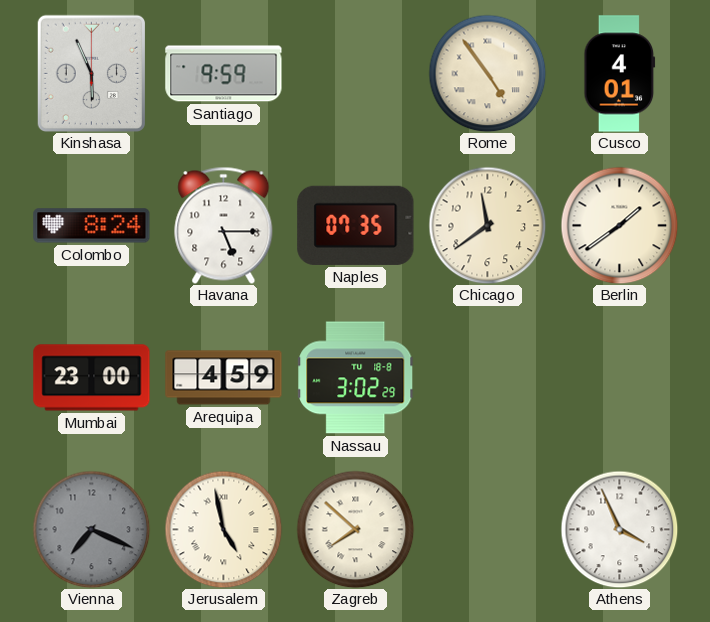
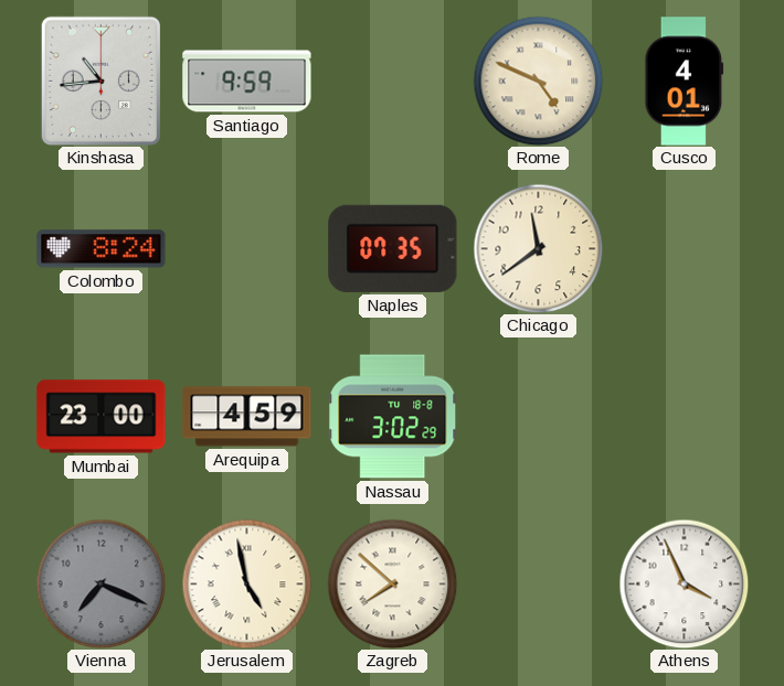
Kinshasa: 5:56 -> 10:44
Rome: 4:54 -> 4:49
Havana: 5:15 -> none
Berlin: 1:39 -> none
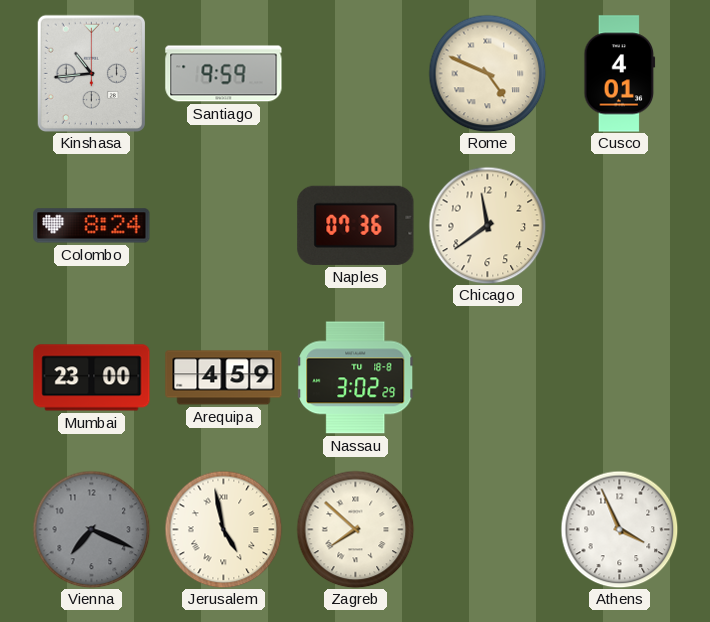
Naples: 07:35 -> 07:36
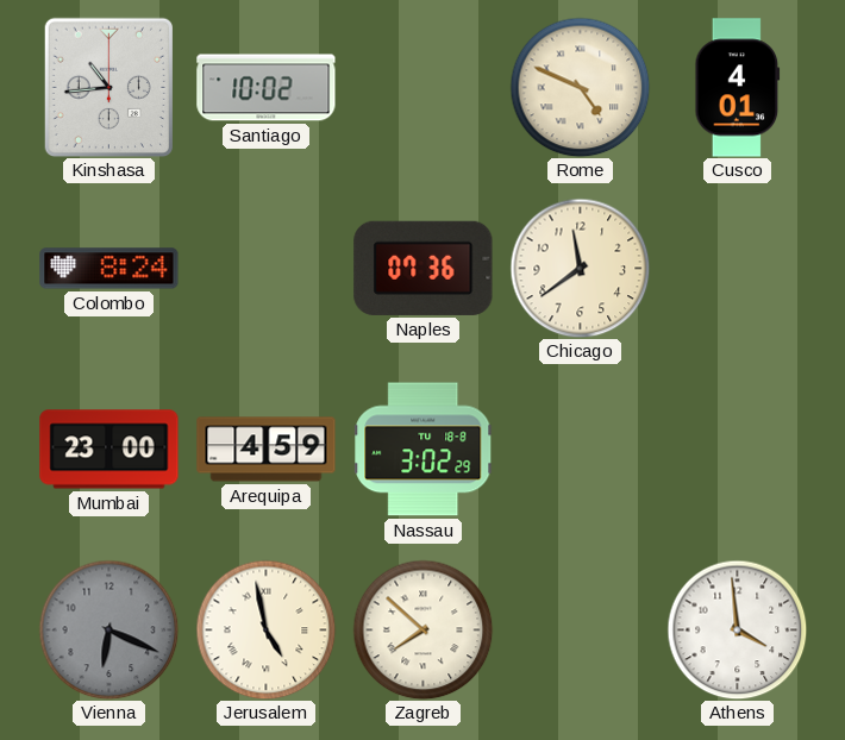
Santiago: 9:59 -> 10:02
Vienna: 7:19 -> 6:19
Athens: 3:56 -> 3:59
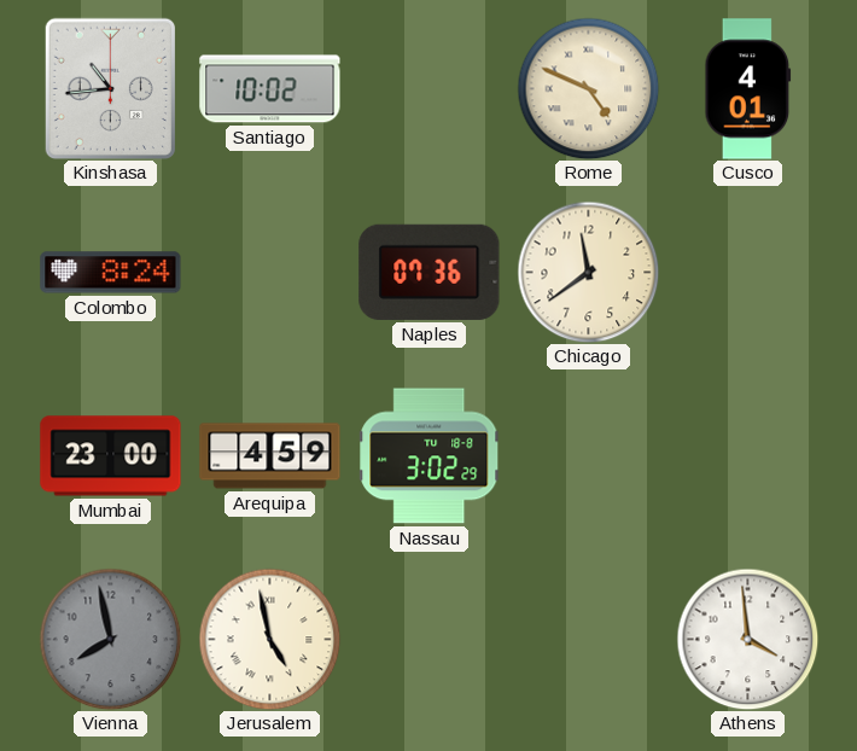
Vienna: 6:19 -> 7:58
Zagreb: 7:52 -> none
